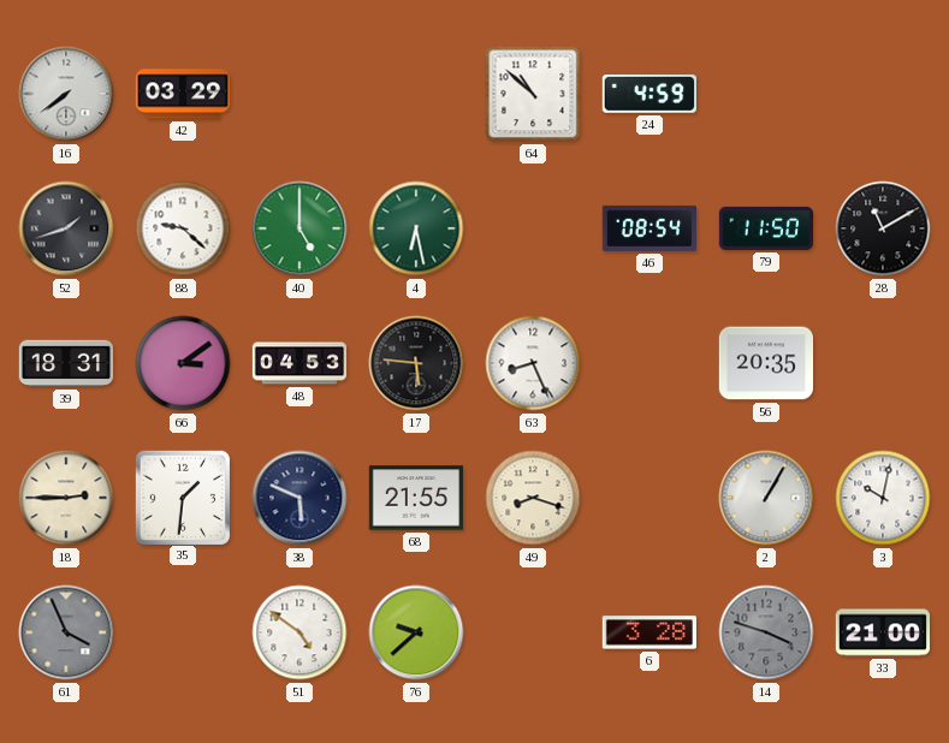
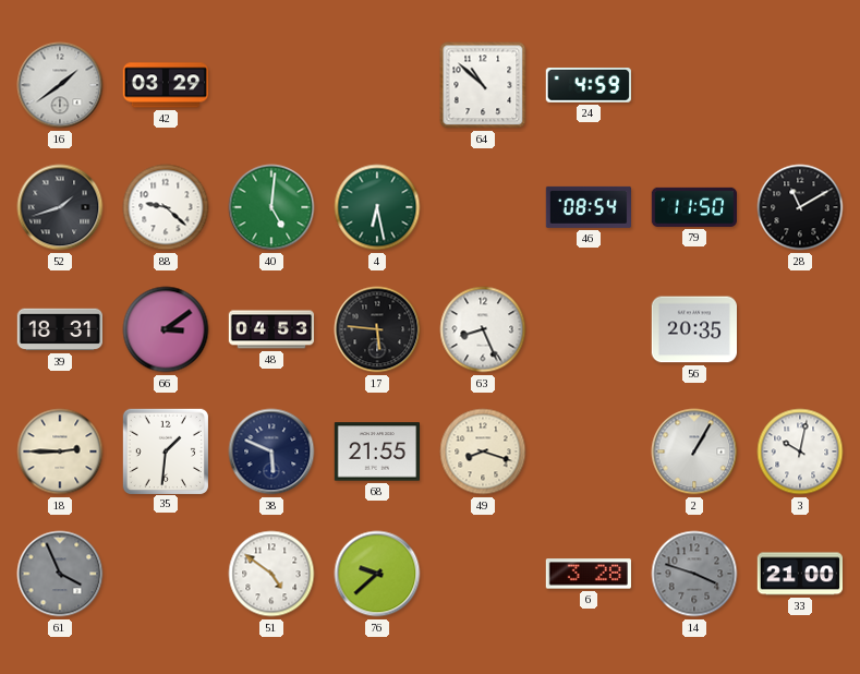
16: 7:39 -> 1:39
40: 5:00 -> 5:01
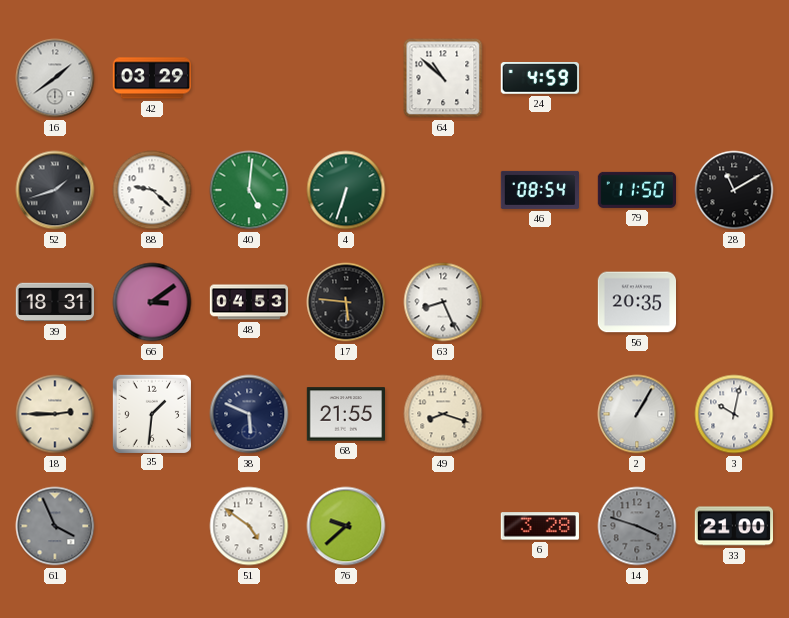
4: 6:28 -> 6:33
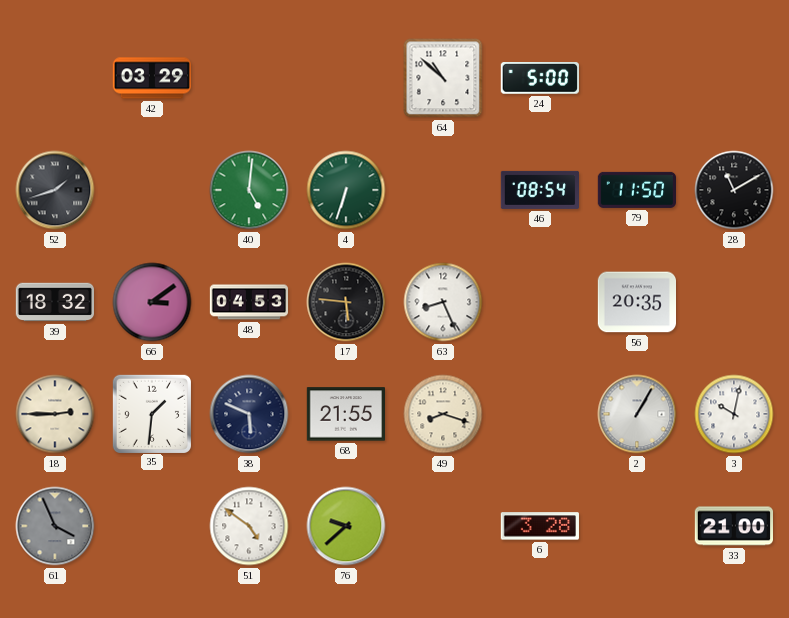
16: 1:39 -> none
24: 4:59 -> 5:00
88: 9:22 -> none
39: 18:31 -> 18:32
14: 3:48 -> none
